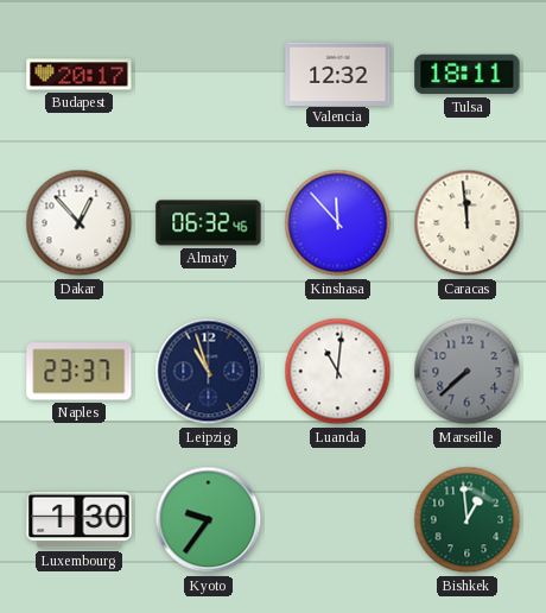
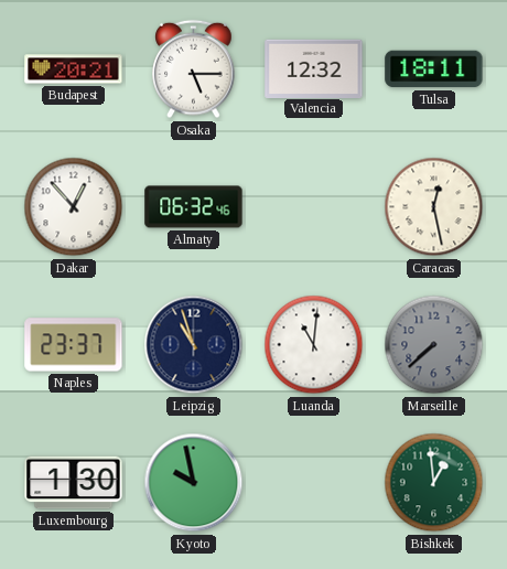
Budapest: 20:17 -> 20:21
Osaka: none -> 5:15
Kinshasa: 11:53 -> none
Caracas: 11:59 -> 12:28
Kyoto: 9:36 -> 9:58
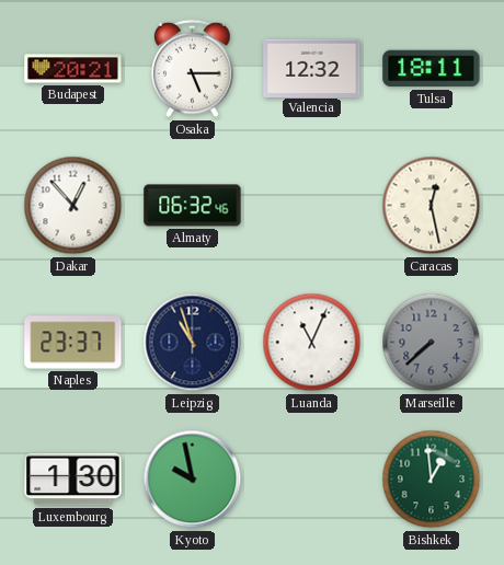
Luanda: 11:01 -> 11:04
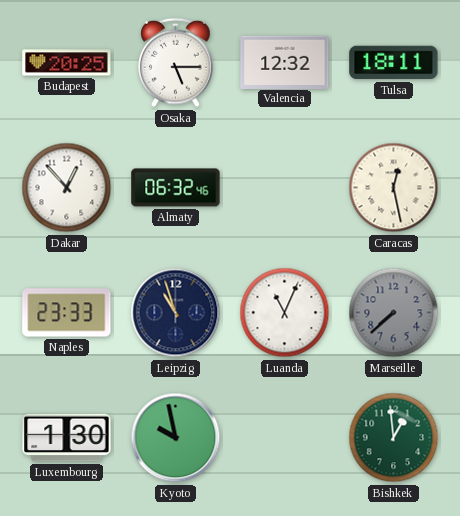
Budapest: 20:21 -> 20:25
Naples: 23:37 -> 23:33
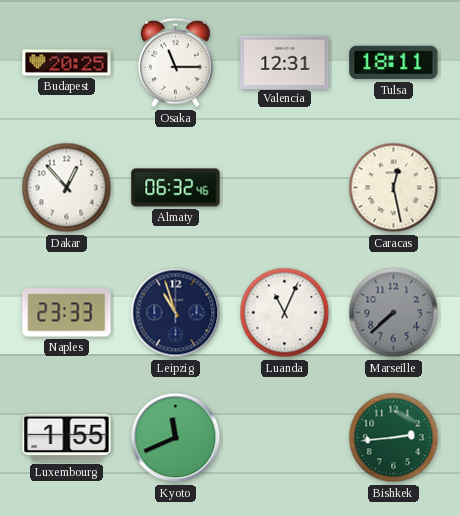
Osaka: 5:15 -> 11:15
Valencia: 12:32 -> 12:31
Luxembourg: 1:30 -> 1:55
Kyoto: 9:58 -> 11:41
Bishkek: 12:59 -> 2:44
